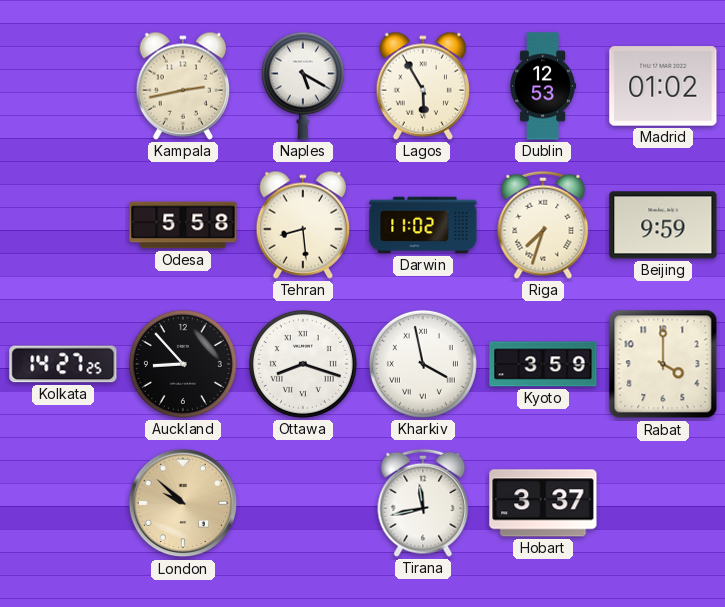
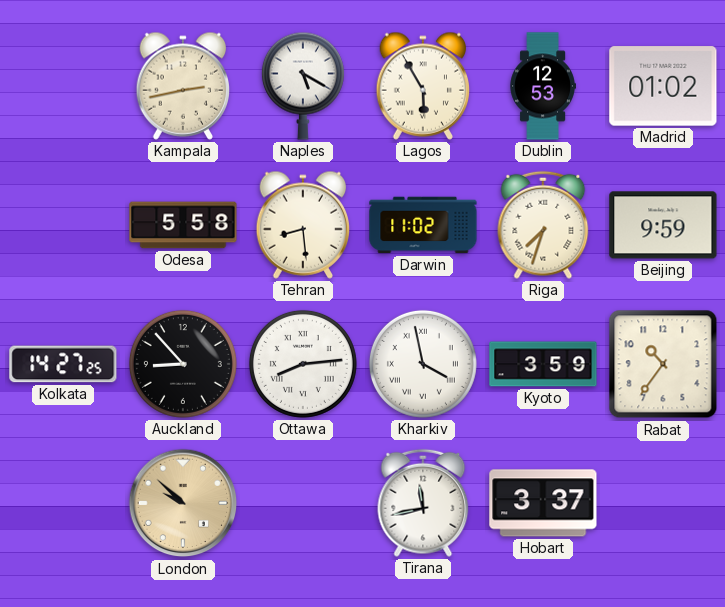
Ottawa: 8:18 -> 8:14
Rabat: 4:00 -> 10:36
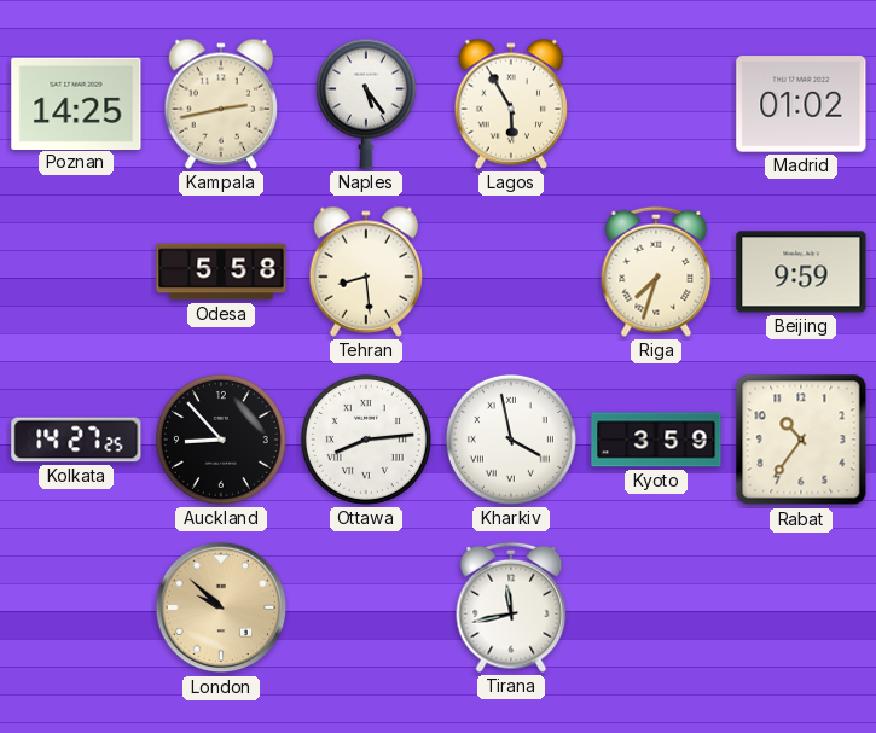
Poznan: none -> 14:25
Naples: 5:20 -> 5:24
Dublin: 12:53 -> none
Darwin: 11:02 -> none
Hobart: 3:37 -> none
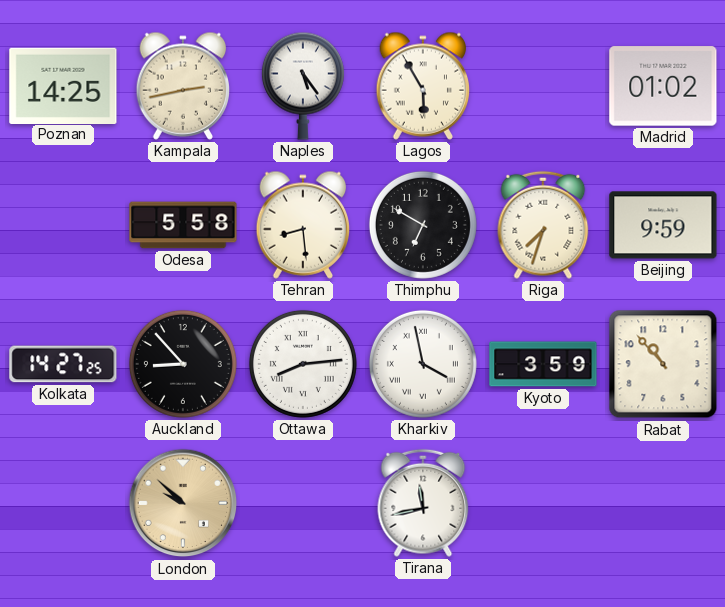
Thimphu: none -> 6:50
Rabat: 10:36 -> 10:53
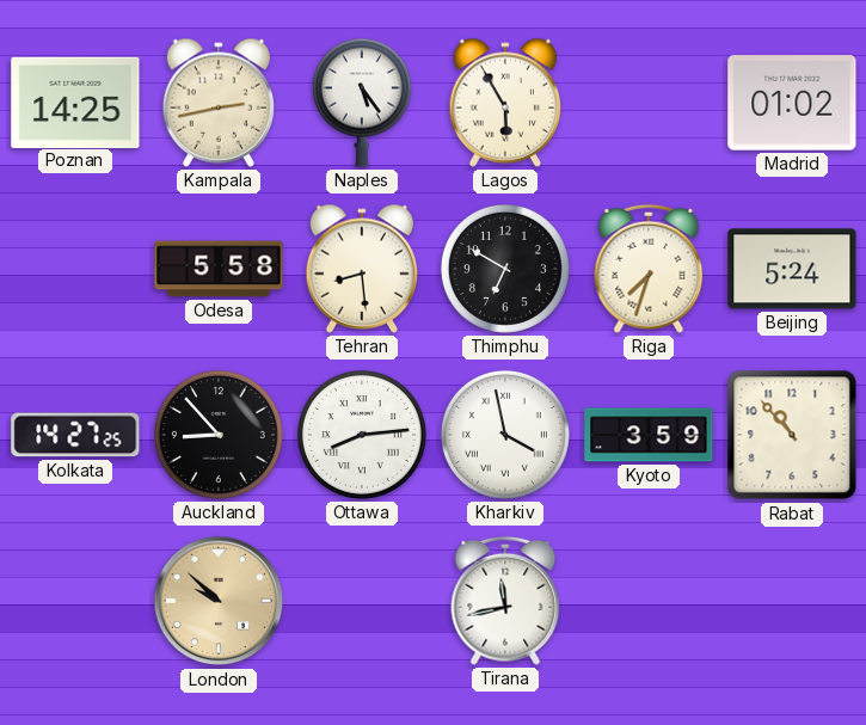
Beijing: 9:59 -> 5:24
